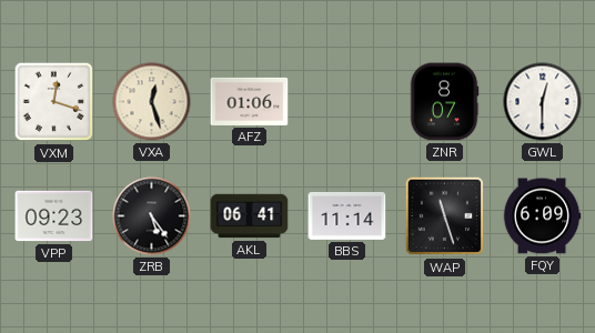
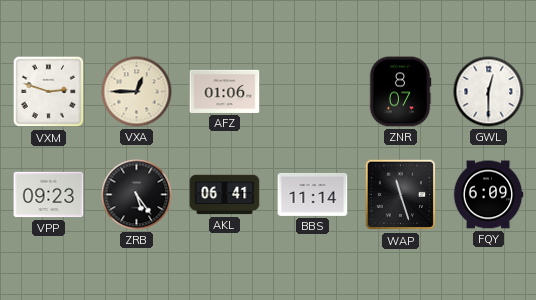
VXM: 12:18 -> 2:48
VXA: 12:27 -> 12:45
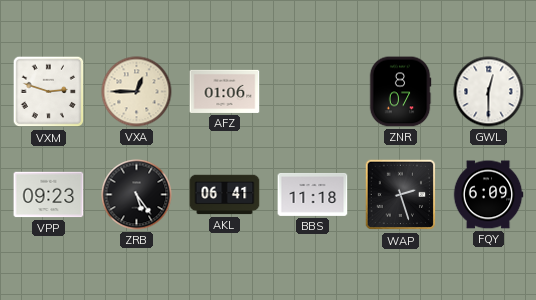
BBS: 11:14 -> 11:18
WAP: 11:27 -> 2:27
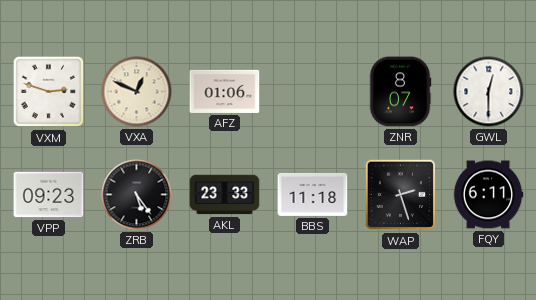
VXA: 12:45 -> 12:49
AKL: 06:41 -> 23:33
FQY: 6:09 -> 6:11
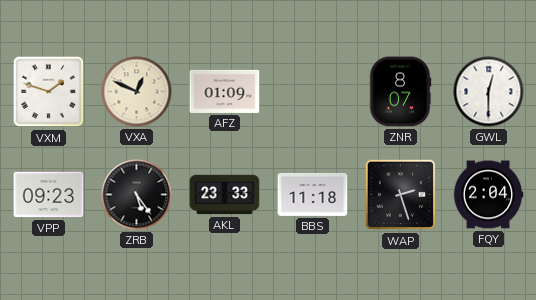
VXM: 2:48 -> 1:48
AFZ: 01:06 -> 01:09
FQY: 6:11 -> 2:04
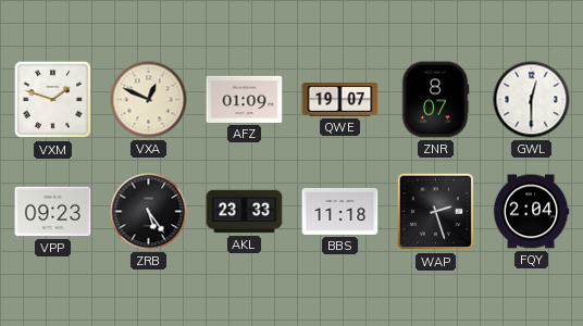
QWE: none -> 19:07
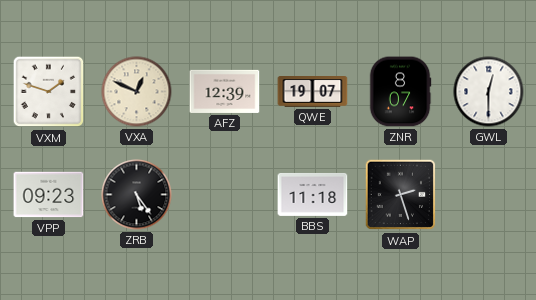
AFZ: 01:09 -> 12:39
AKL: 23:33 -> none
FQY: 2:04 -> none
